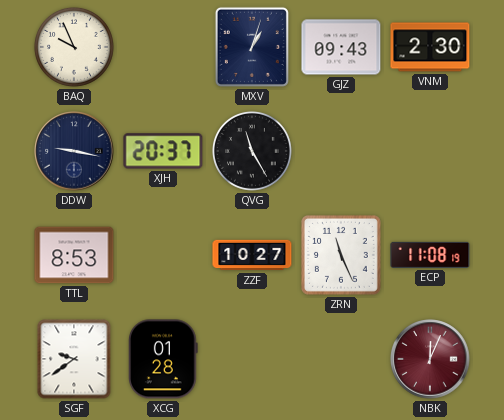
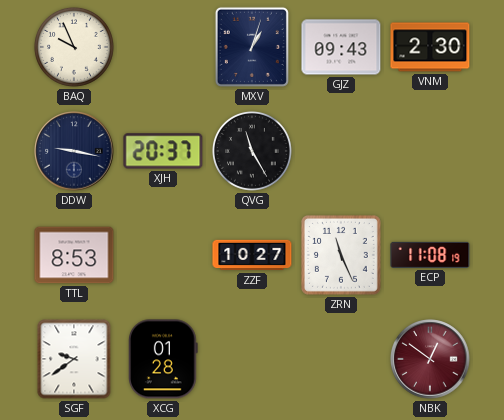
NBK: 12:04 -> 12:51
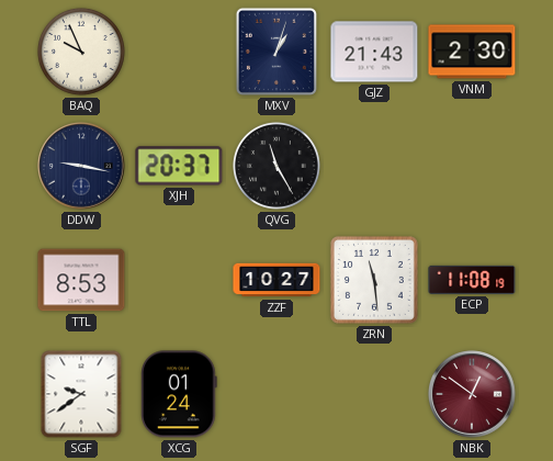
GJZ: 09:43 -> 21:43
ZRN: 11:26 -> 11:29
XCG: 01:28 -> 01:24
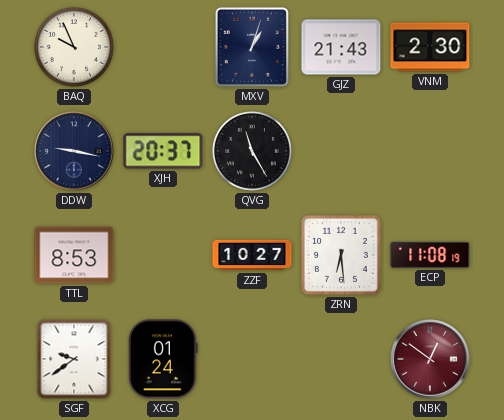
ZRN: 11:29 -> 6:29
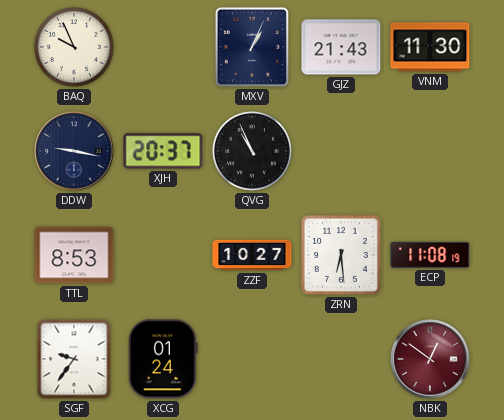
MXV: 1:03 -> 1:04
VNM: 2:30 -> 11:30
QVG: 11:25 -> 10:56
SGF: 9:39 -> 9:36
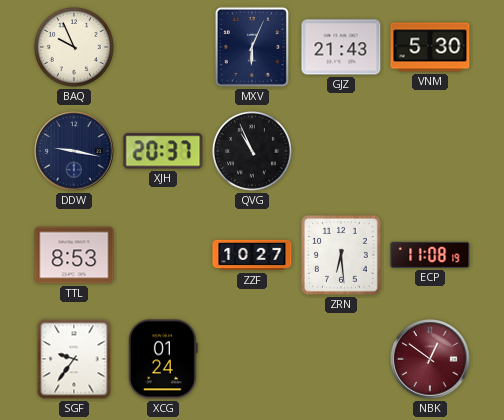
MXV: 1:04 -> 6:04
VNM: 11:30 -> 5:30
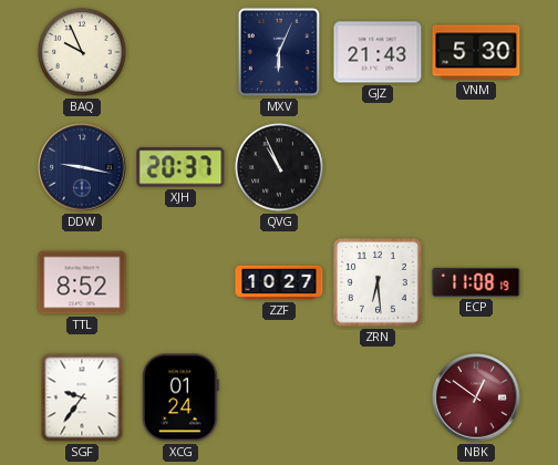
TTL: 8:53 -> 8:52
